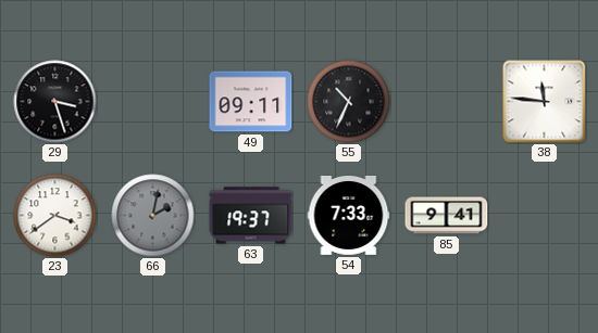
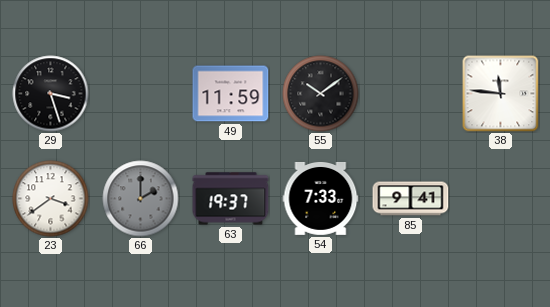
49: 09:11 -> 11:59
55: 10:34 -> 10:09
66: 2:02 -> 2:00
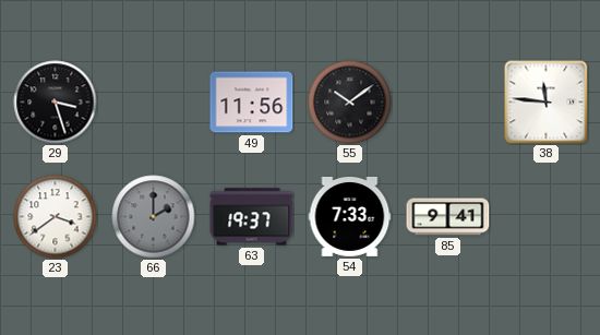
49: 11:59 -> 11:56
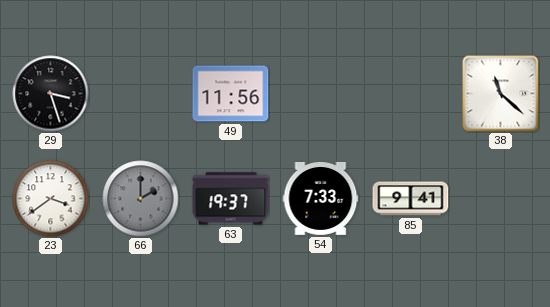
55: 10:09 -> none
38: 11:46 -> 11:22
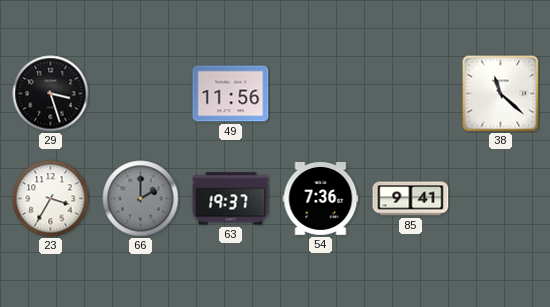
23: 3:39 -> 3:35
54: 7:33 -> 7:36
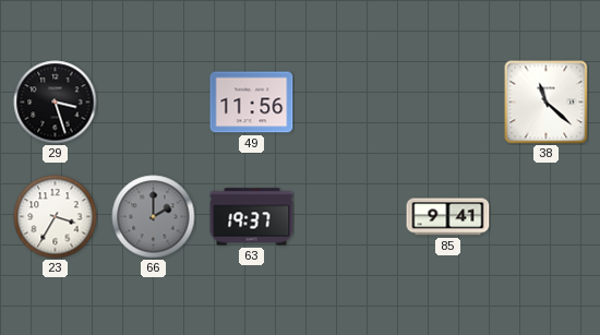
54: 7:36 -> none
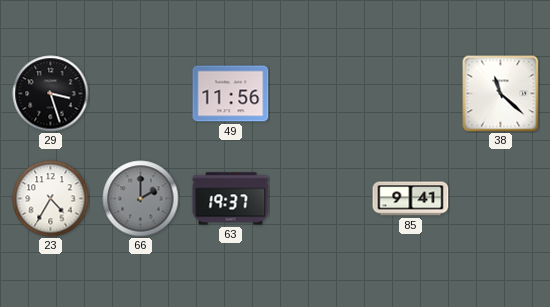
23: 3:35 -> 4:35
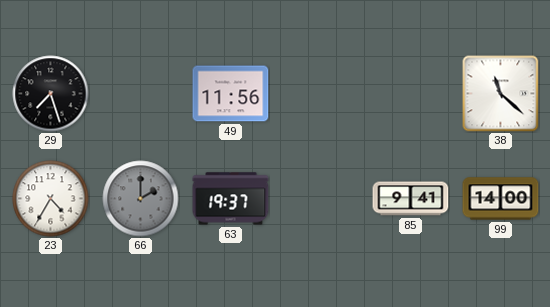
29: 3:27 -> 7:27
99: none -> 14:00
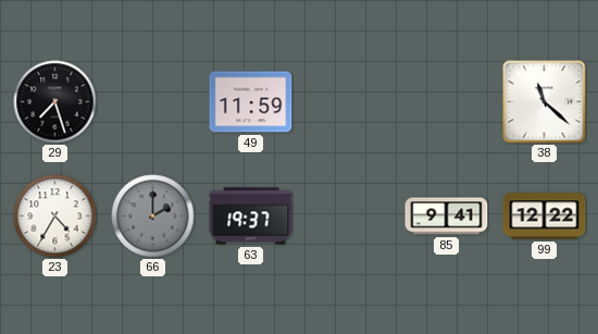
49: 11:56 -> 11:59
99: 14:00 -> 12:22
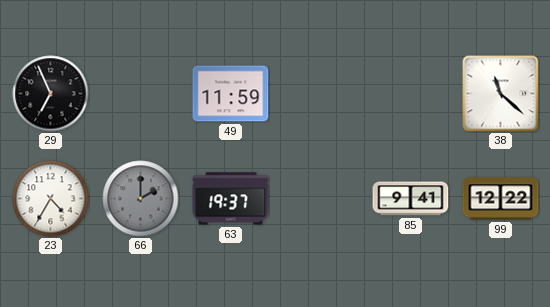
29: 7:27 -> 6:56
